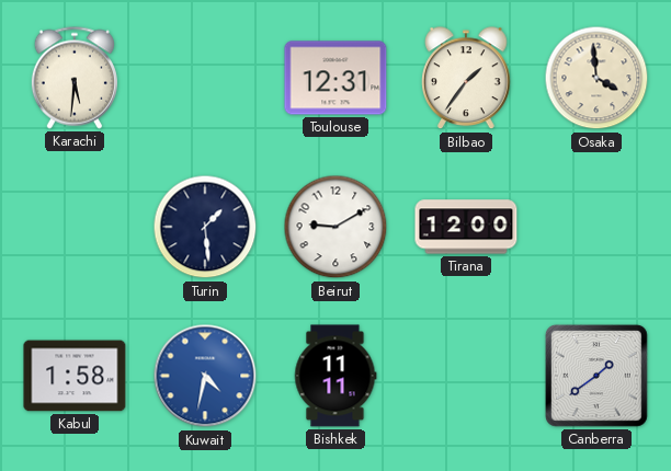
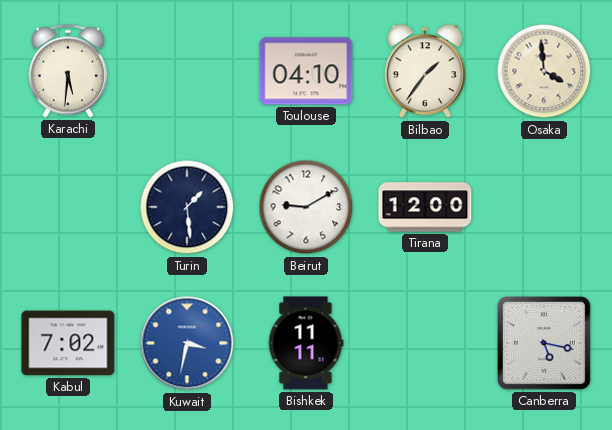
Toulouse: 12:31 -> 04:10
Kabul: 1:58 -> 7:02
Kuwait: 4:32 -> 3:32
Canberra: 1:39 -> 5:17
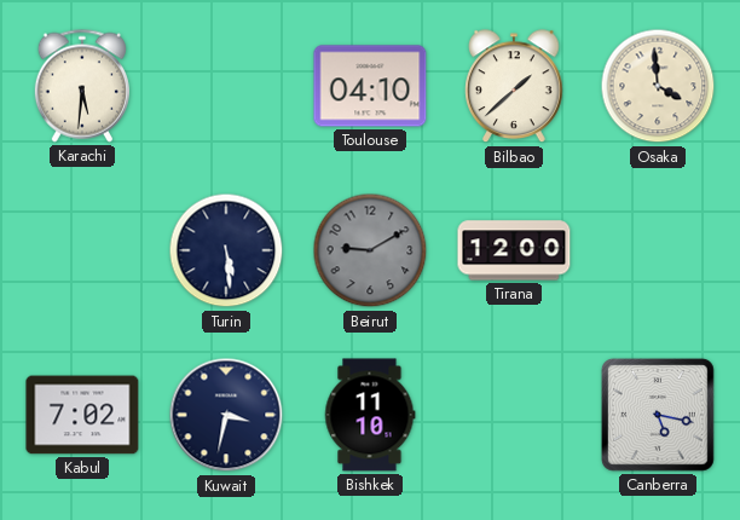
Bilbao: 1:36 -> 1:38
Turin: 1:29 -> 5:29
Beirut dial: white -> grey
Kuwait dial: blue -> navy
Bishkek: 11:11 -> 11:10
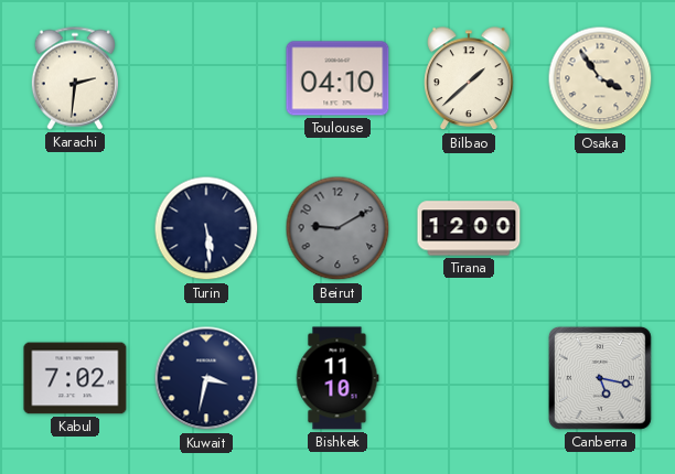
Karachi: 5:31 -> 2:31
Osaka: 3:59 -> 3:54
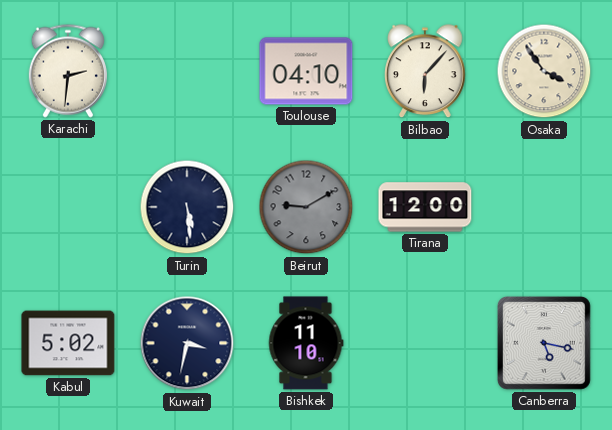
Bilbao: 1:38 -> 6:07
Kabul: 7:02 -> 5:02
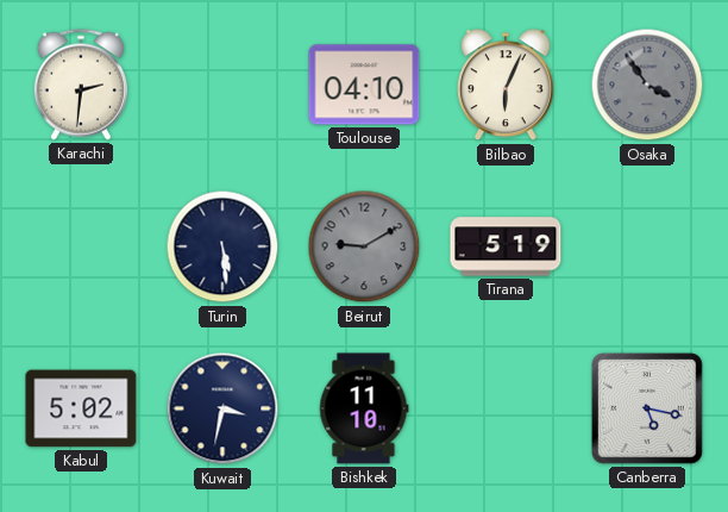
Bilbao: 6:07 -> 6:04
Osaka dial: cream -> grey
Tirana: 12:00 -> 5:19
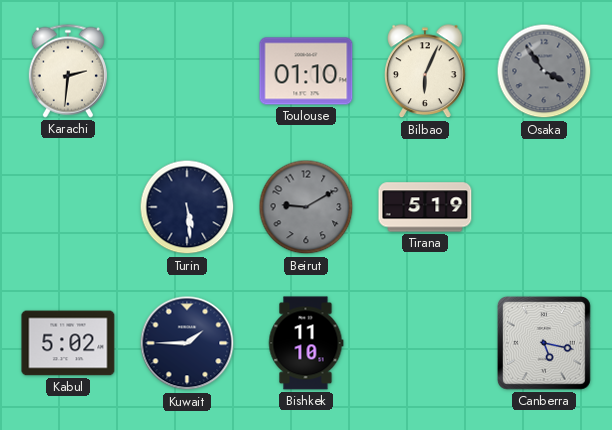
Toulouse: 04:10 -> 01:10
Kuwait: 3:32 -> 1:45
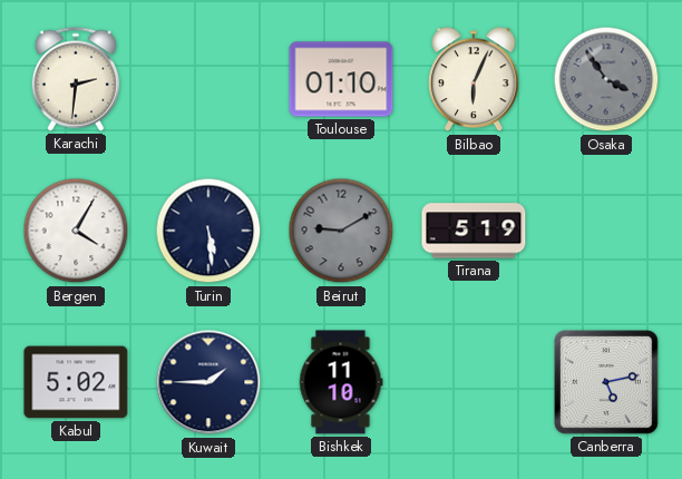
Bergen: none -> 4:05
Canberra: 5:17 -> 5:13
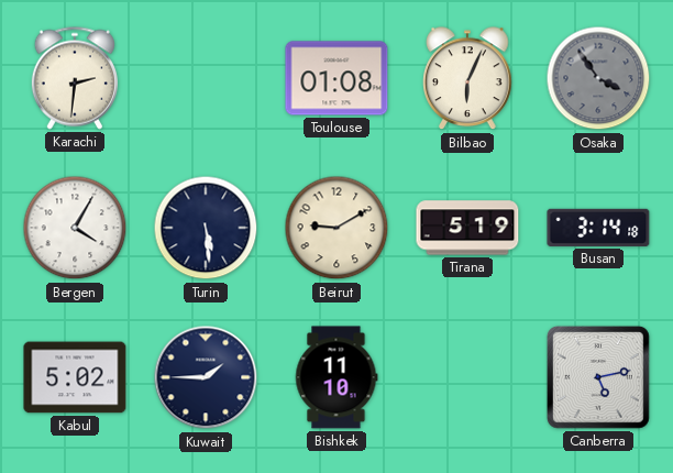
Toulouse: 01:10 -> 01:08
Beirut dial: grey -> cream
Busan: none -> 3:14
